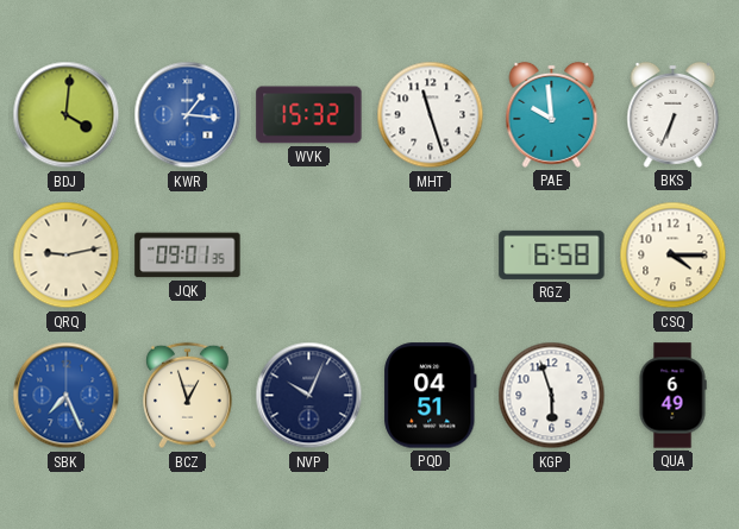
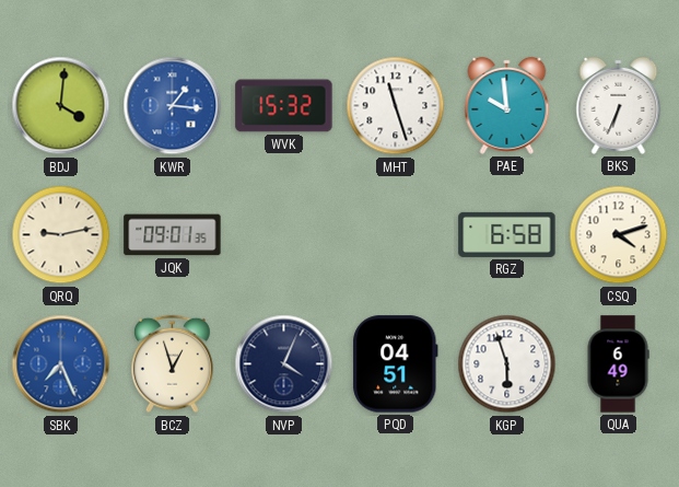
CSQ: 4:15 -> 4:12
NVP: 10:04 -> 4:04
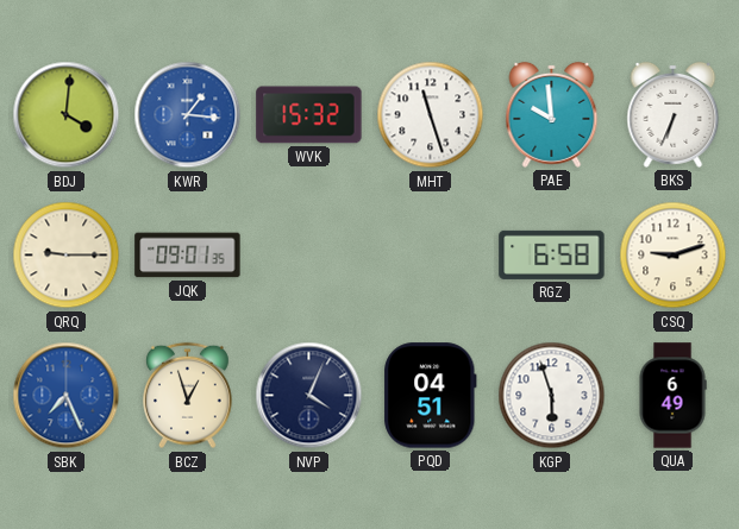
QRQ: 9:13 -> 9:15
CSQ: 4:12 -> 9:12
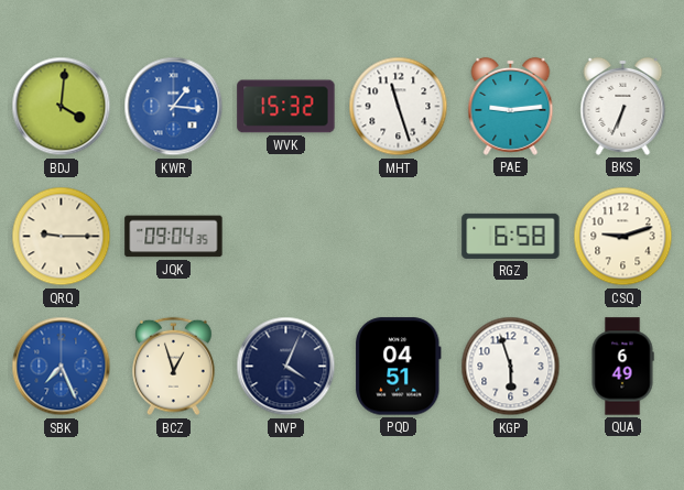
PAE: 9:59 -> 9:14
JQK: 09:01 -> 09:04
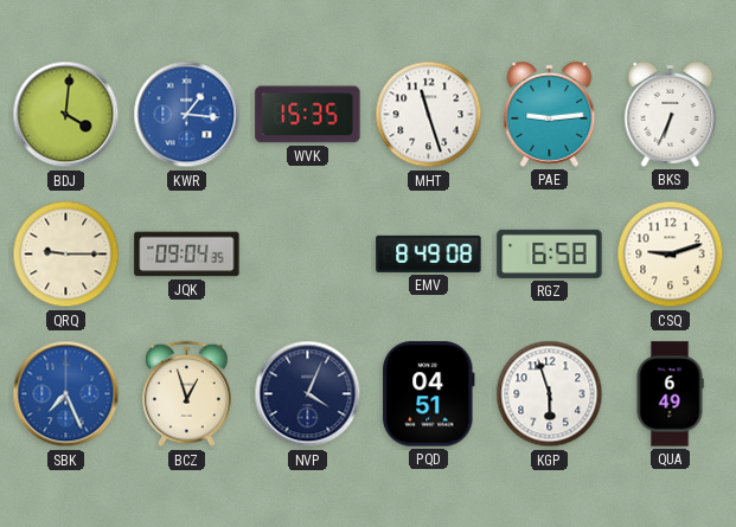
WVK: 15:32 -> 15:35
EMV: none -> 8:49
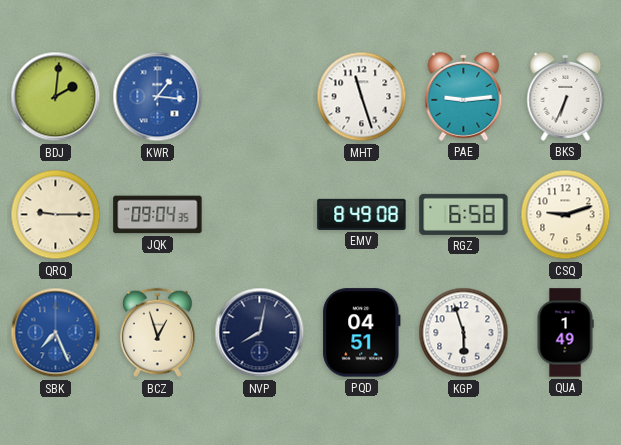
BDJ: 4:01 -> 2:01
WVK: 15:35 -> none
NVP: 4:04 -> 8:02
QUA: 6:49 -> 1:49
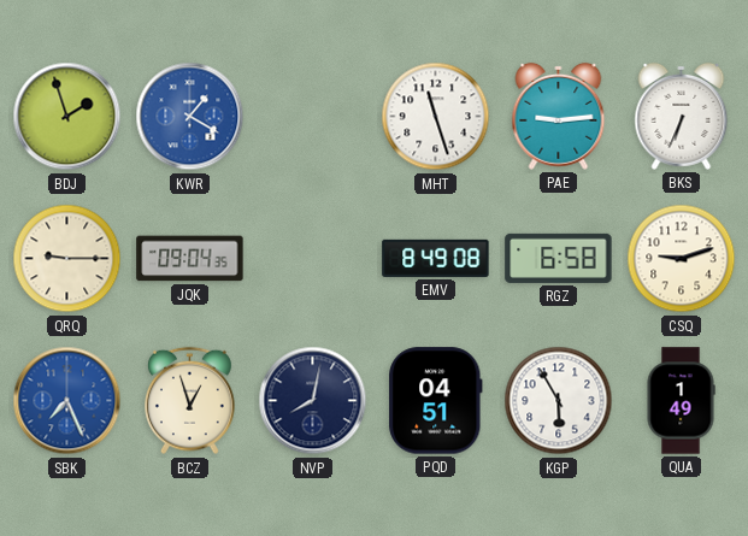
BDJ: 2:01 -> 1:57
KWR: 1:16 -> 1:20
KGP: 5:57 -> 5:55
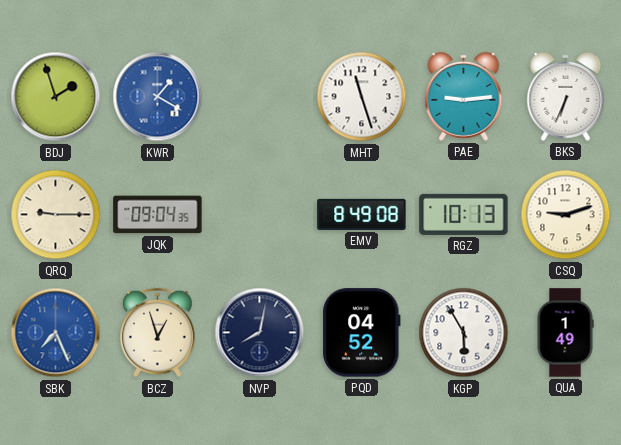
RGZ: 6:58 -> 10:13
PQD: 04:51 -> 04:52
